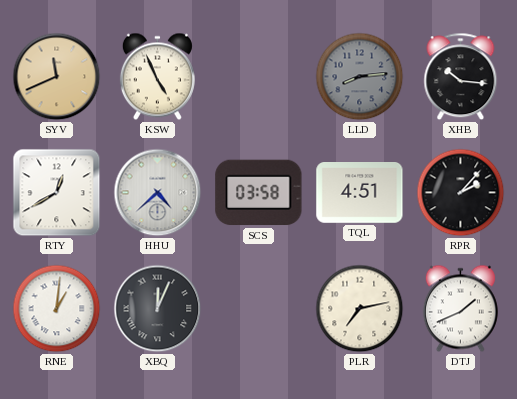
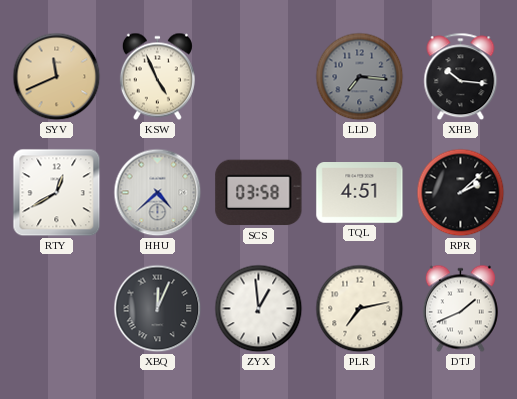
LLD: 8:14 -> 7:16
RPR: 2:07 -> 2:08
RNE: 1:01 -> none
ZYX: none -> 12:59
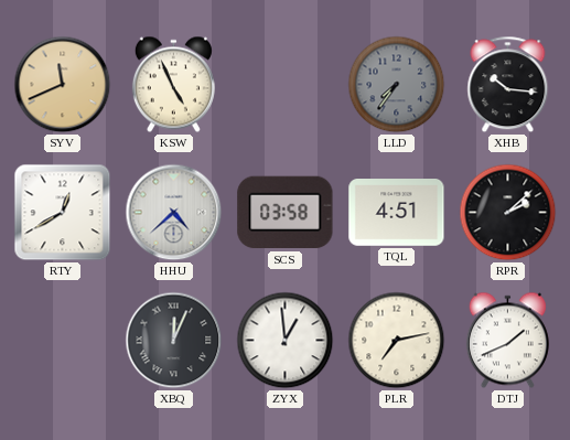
LLD: 7:16 -> 7:36
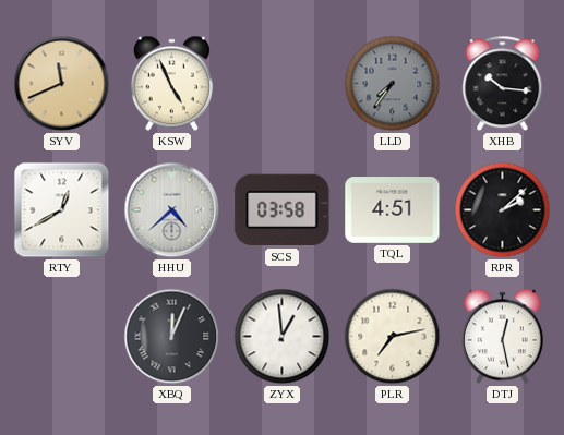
DTJ: 1:41 -> 12:28
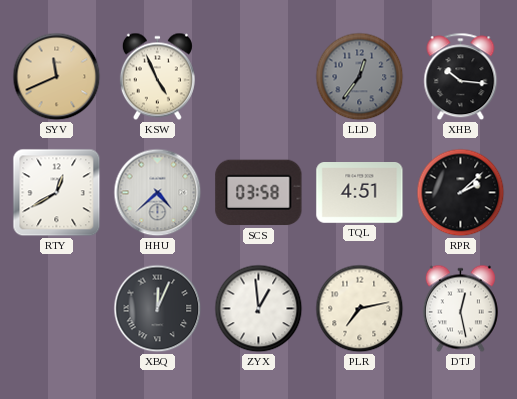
LLD: 7:36 -> 12:36
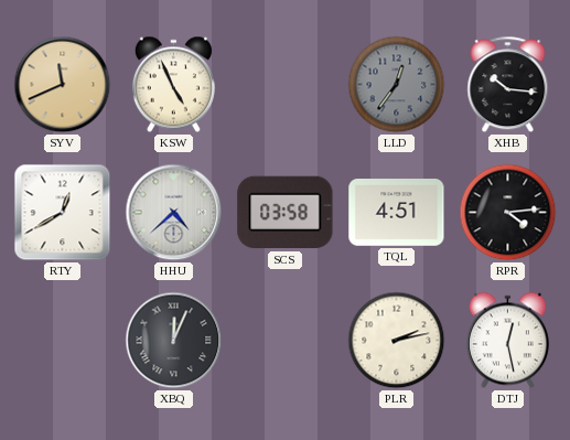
RPR: 2:08 -> 4:14
ZYX: 12:59 -> none
PLR: 7:13 -> 2:13
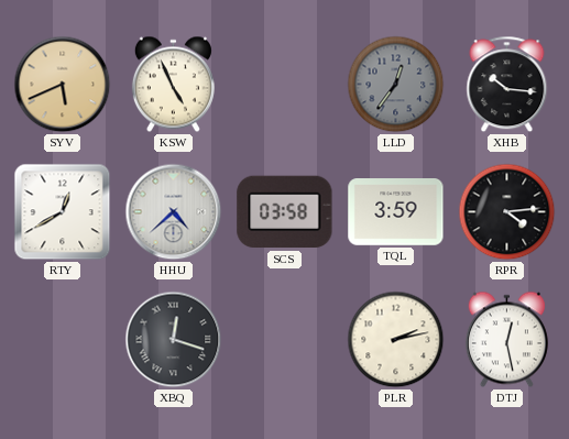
SYV: 11:41 -> 5:41
TQL: 4:51 -> 3:59
XBQ: 12:04 -> 12:18
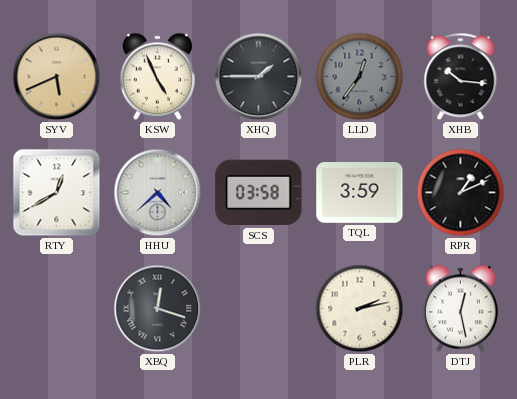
XHQ: none -> 1:45
RPR: 4:14 -> 1:11
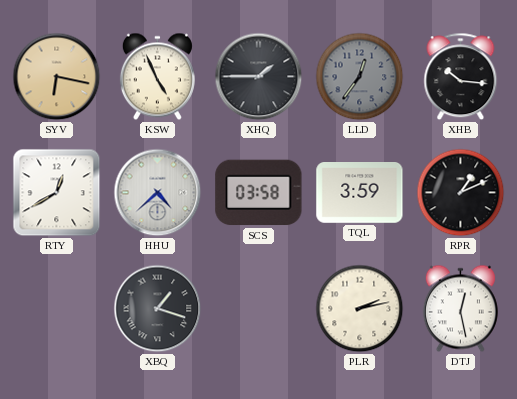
SYV: 5:41 -> 6:17
XBQ: 12:18 -> 1:18
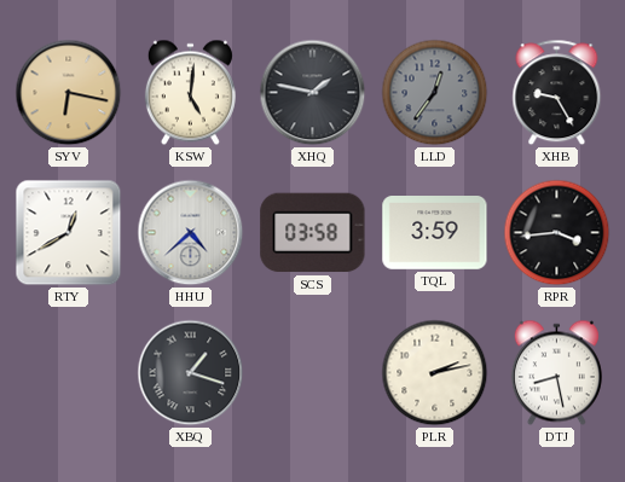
KSW: 4:56 -> 5:01
XHQ: 1:45 -> 1:47
XHB: 10:16 -> 9:25
RPR: 1:11 -> 3:44
DTJ: 12:28 -> 8:28
